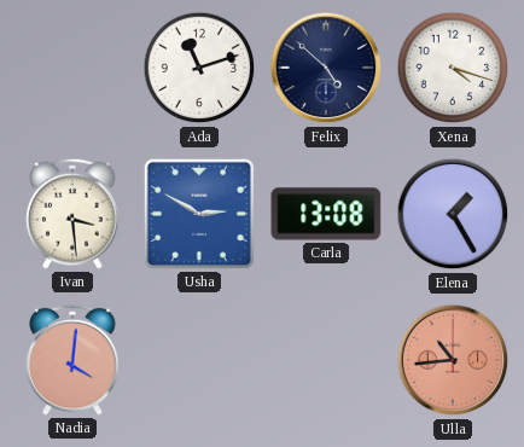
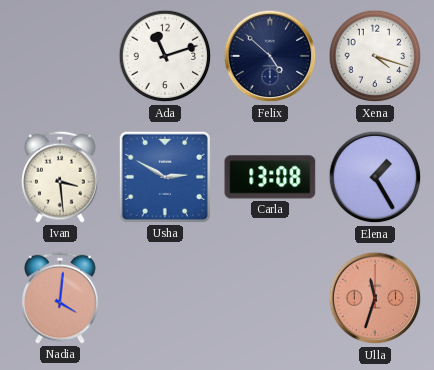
Ulla: 10:44 -> 11:33
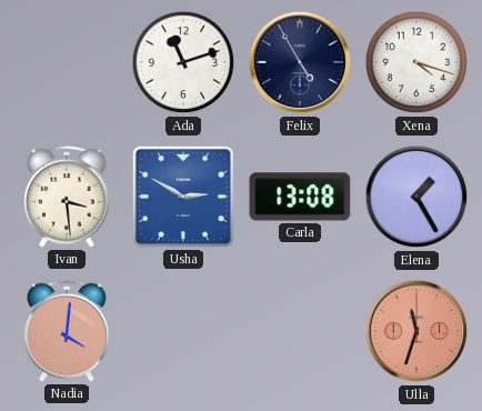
Felix: 4:52 -> 4:55
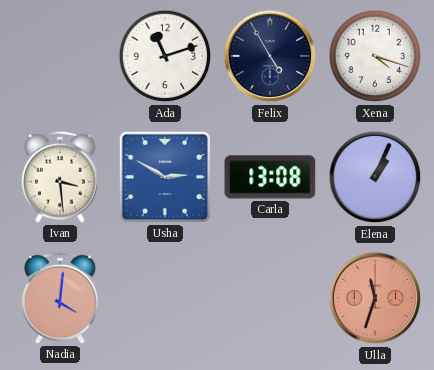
Elena: 1:25 -> 1:04
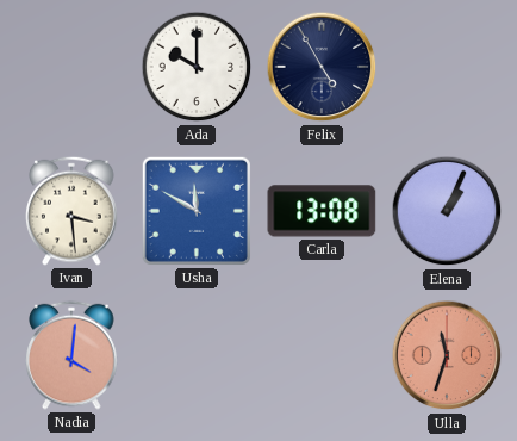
Ada: 11:12 -> 10:00
Xena: 4:18 -> none
Usha: 2:50 -> 11:50
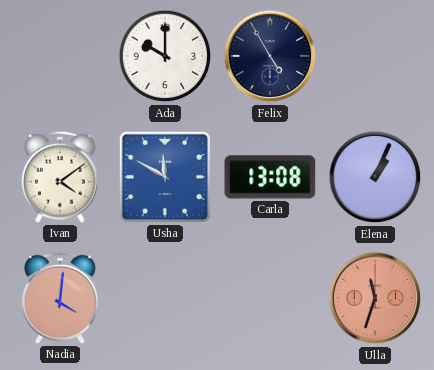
Ivan: 3:29 -> 4:09
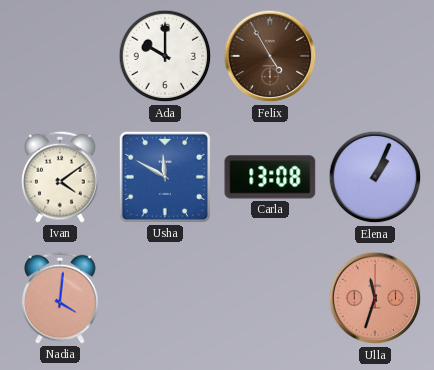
Felix dial: navy -> brown
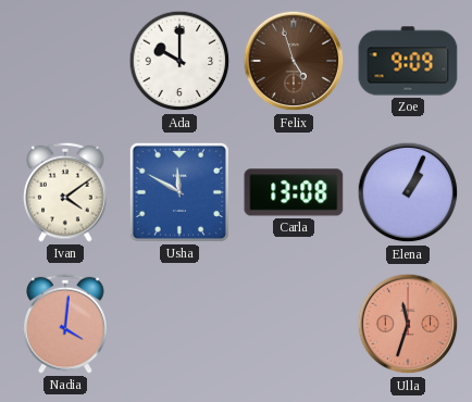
Felix: 4:55 -> 4:57
Zoe: none -> 9:09
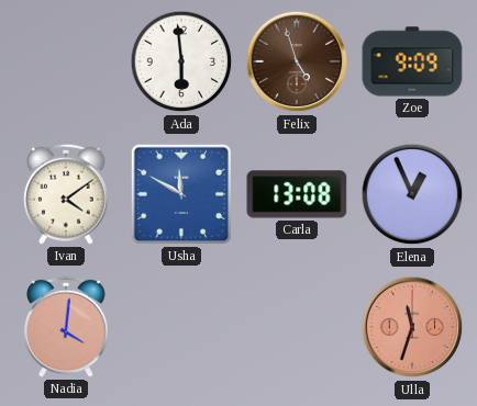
Ada: 10:00 -> 5:59
Elena: 1:04 -> 12:56
